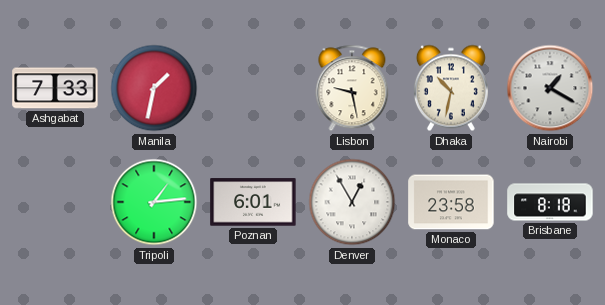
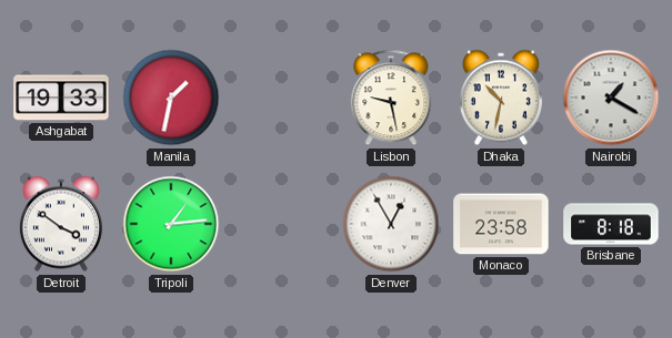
Ashgabat: 7:33 -> 19:33
Detroit: none -> 3:51
Poznan: 6:01 -> none
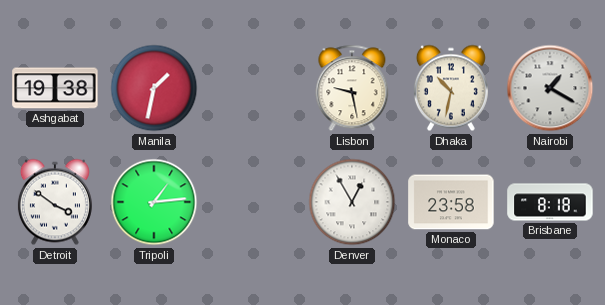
Ashgabat: 19:33 -> 19:38
